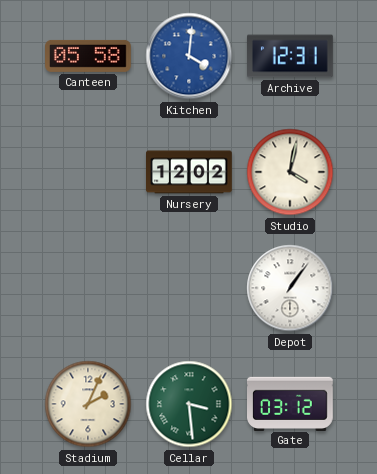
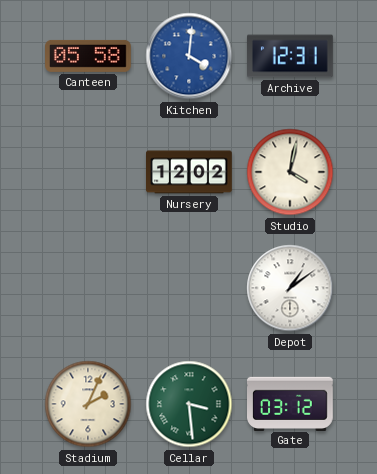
Depot: 1:06 -> 1:09
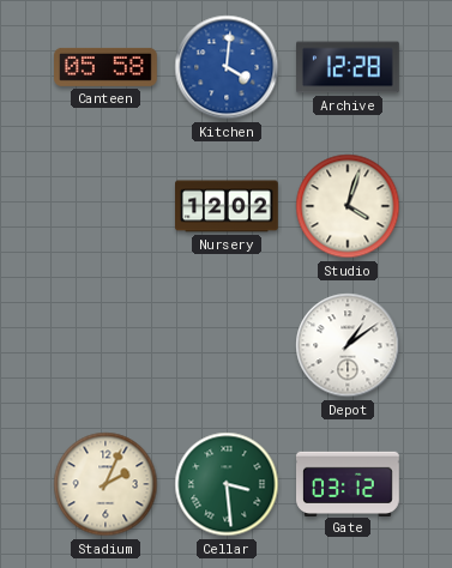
Archive: 12:31 -> 12:28
Studio: 4:02 -> 4:03
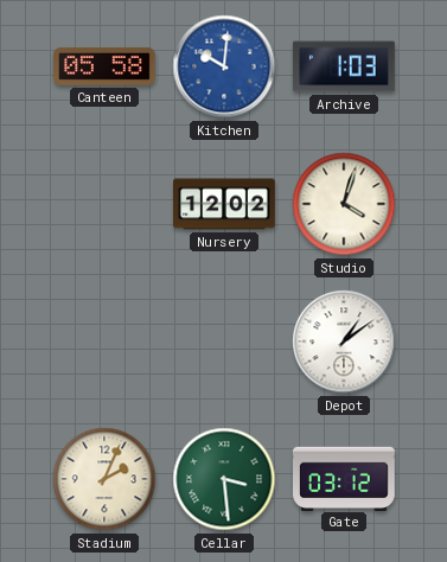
Kitchen: 4:01 -> 10:01
Archive: 12:28 -> 1:03
